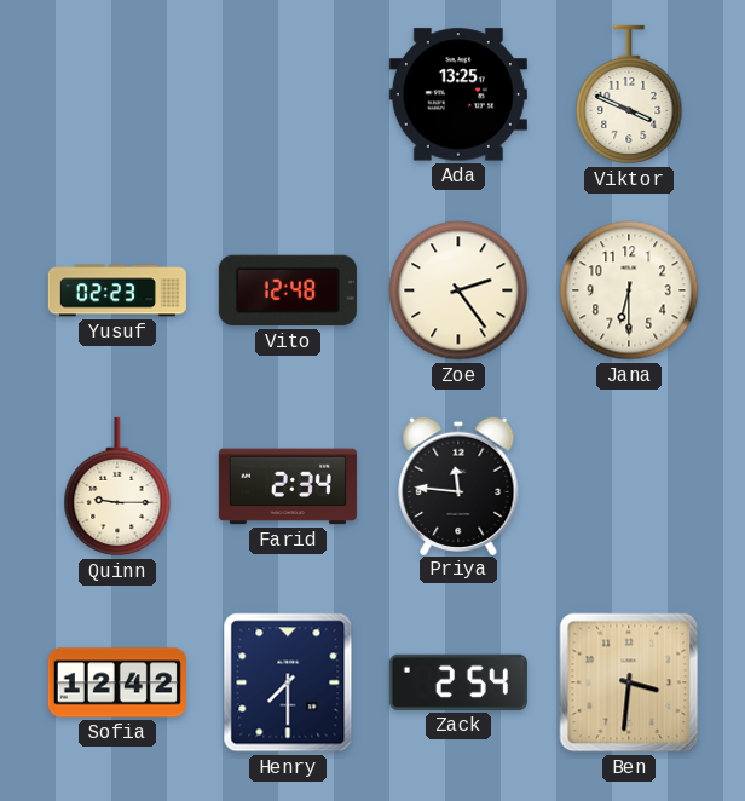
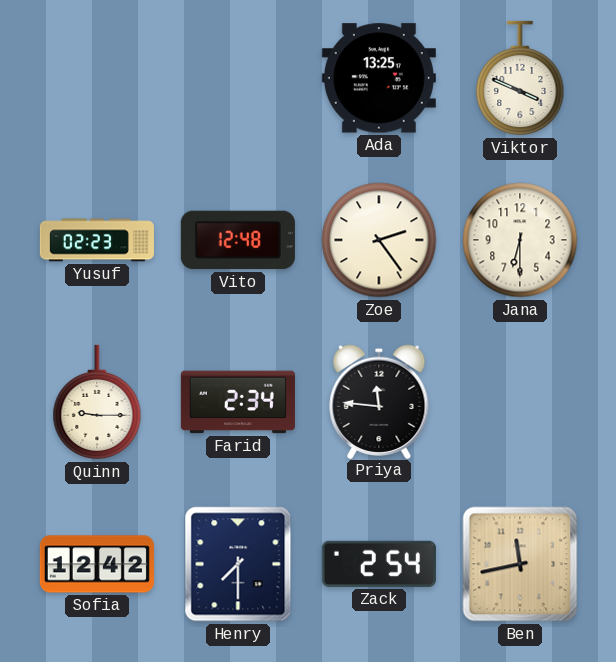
Ben: 3:31 -> 11:43
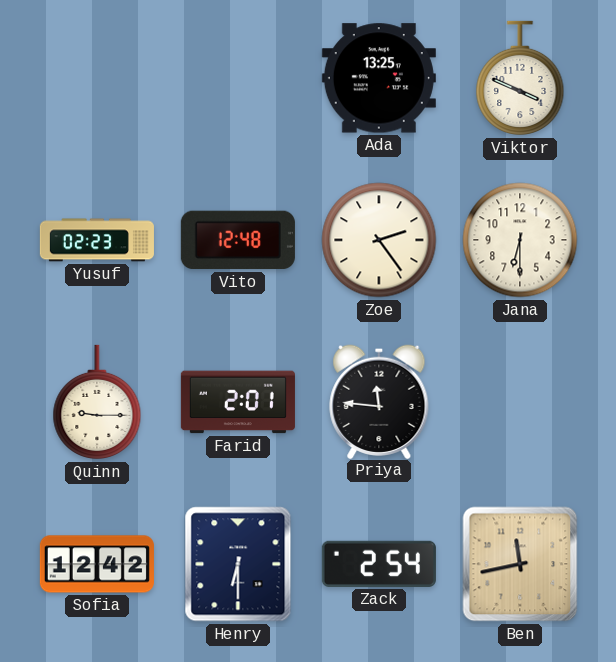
Farid: 2:34 -> 2:01
Henry: 7:30 -> 6:30
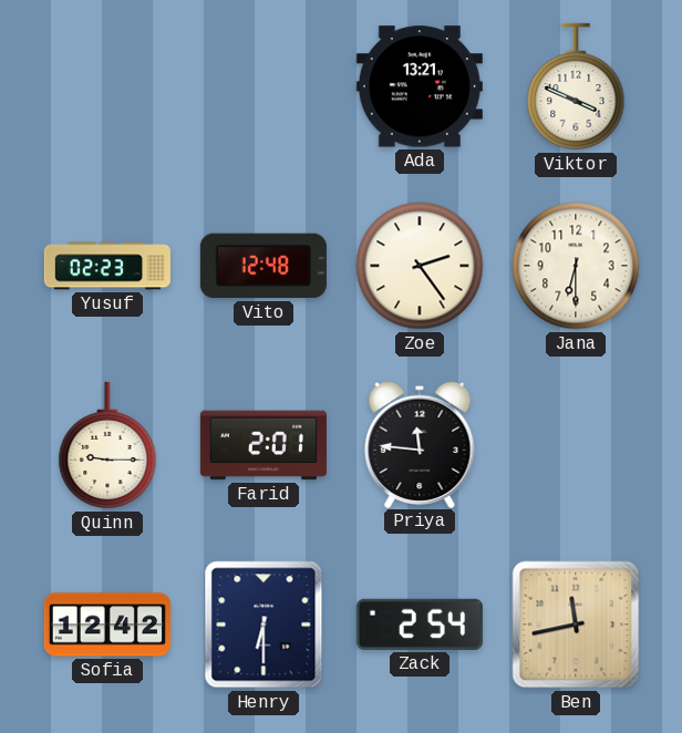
Ada: 13:25 -> 13:21
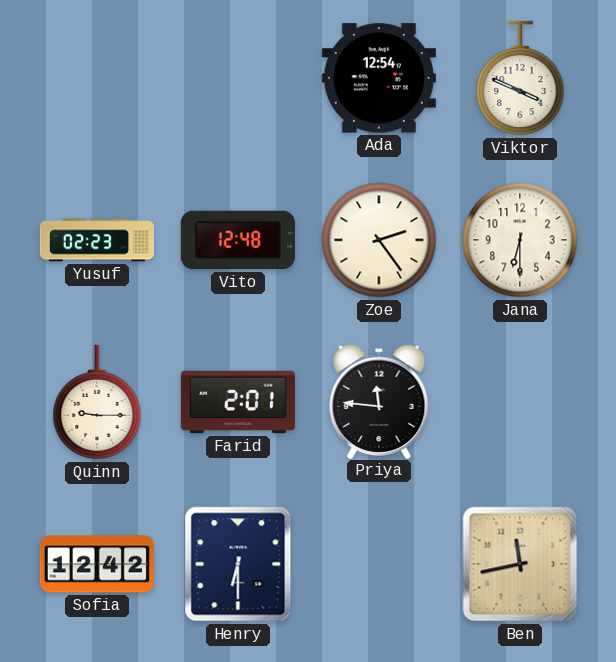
Ada: 13:21 -> 12:54
Zack: 2:54 -> none
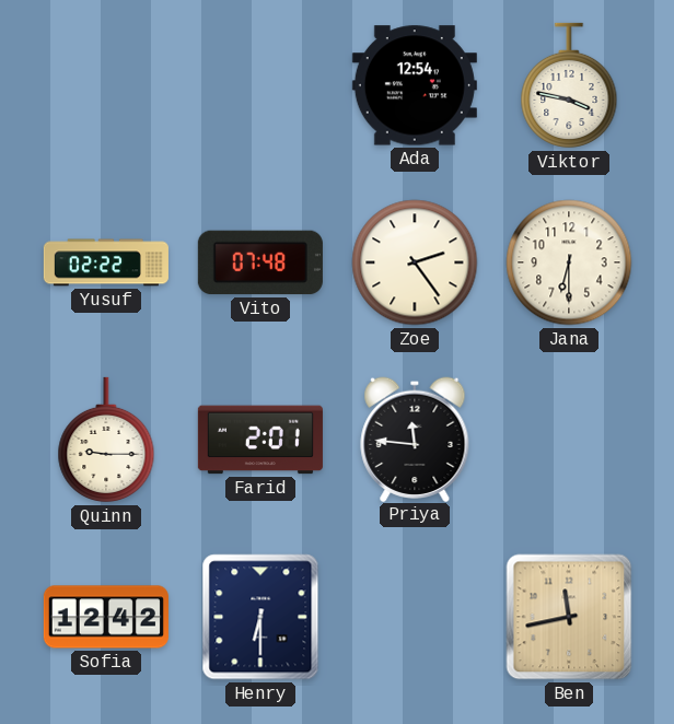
Viktor: 3:49 -> 3:47
Yusuf: 02:23 -> 02:22
Vito: 12:48 -> 07:48
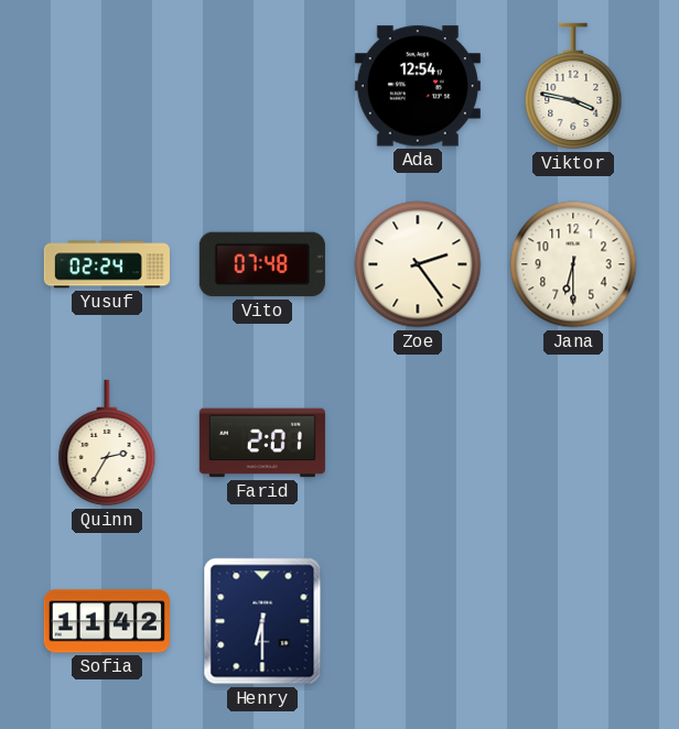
Yusuf: 02:22 -> 02:24
Quinn: 9:15 -> 2:35
Priya: 11:46 -> none
Sofia: 12:42 -> 11:42
Ben: 11:43 -> none
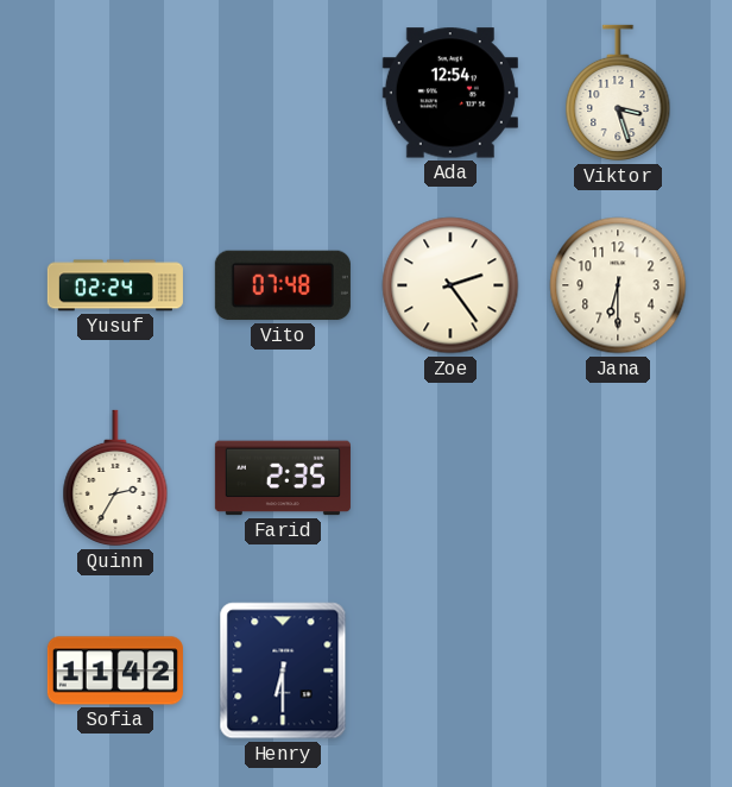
Viktor: 3:47 -> 3:27
Farid: 2:01 -> 2:35
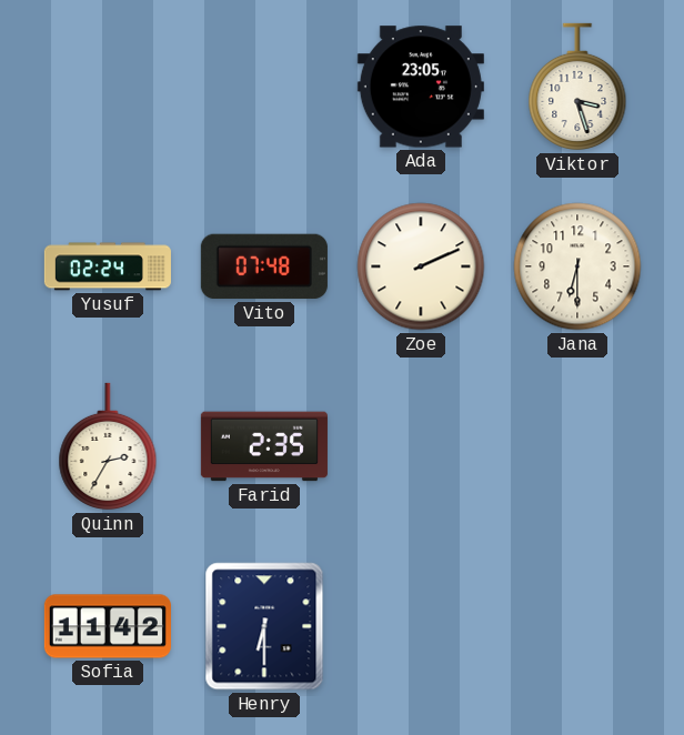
Ada: 12:54 -> 23:05
Zoe: 2:24 -> 2:11
